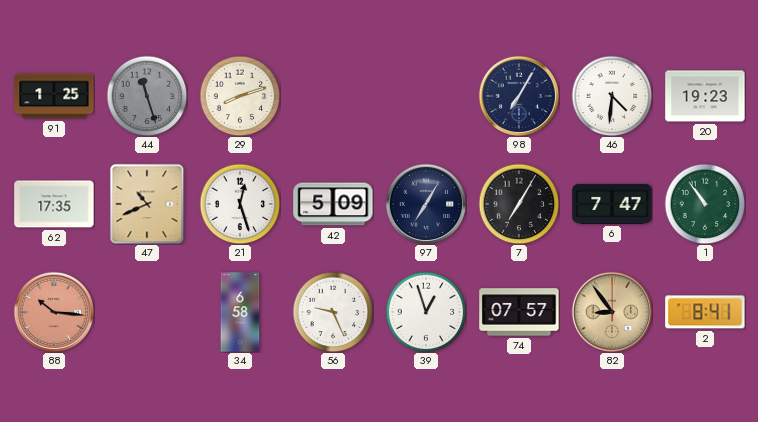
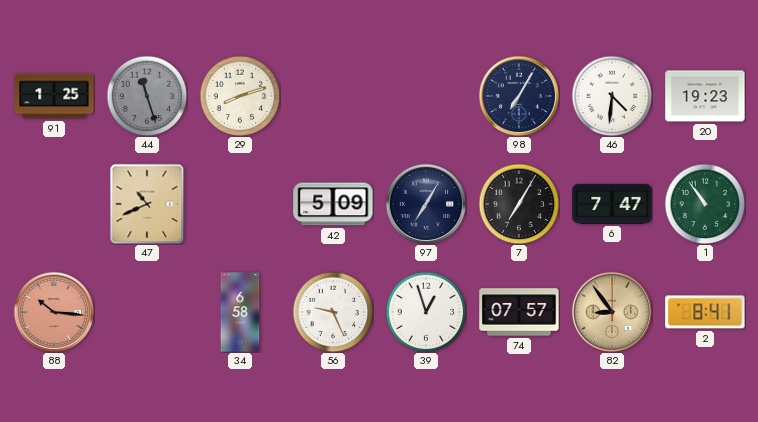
62: 17:35 -> none
21: 12:27 -> none
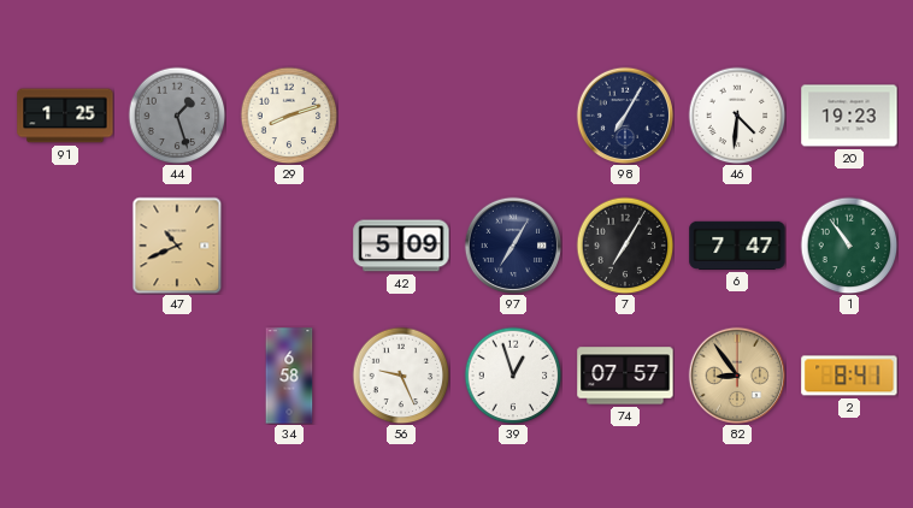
44: 11:27 -> 1:27
88: 10:16 -> none
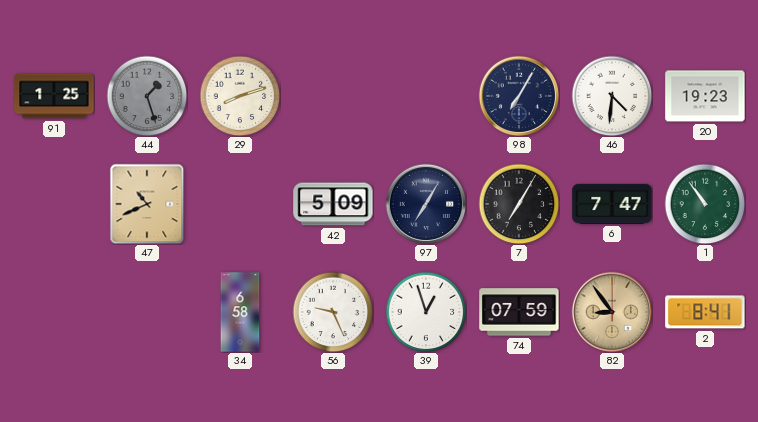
74: 07:57 -> 07:59
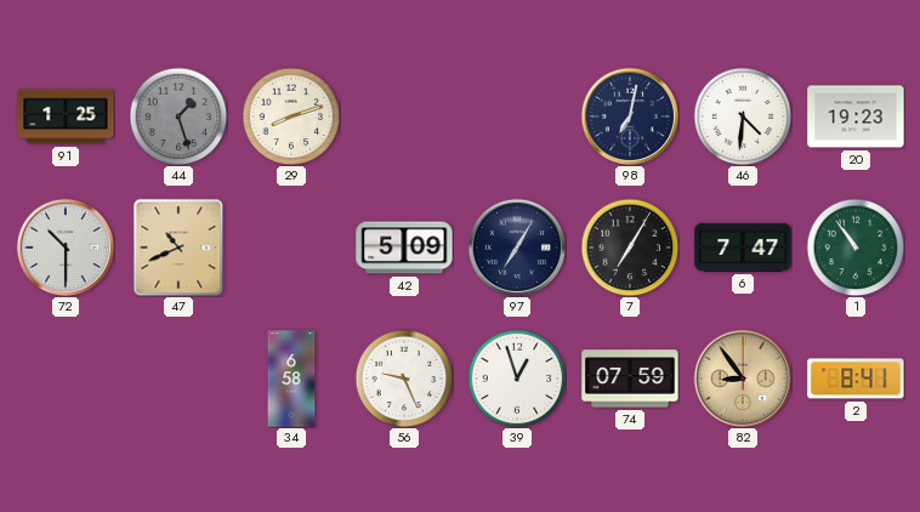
98: 7:05 -> 7:02
72: none -> 10:30
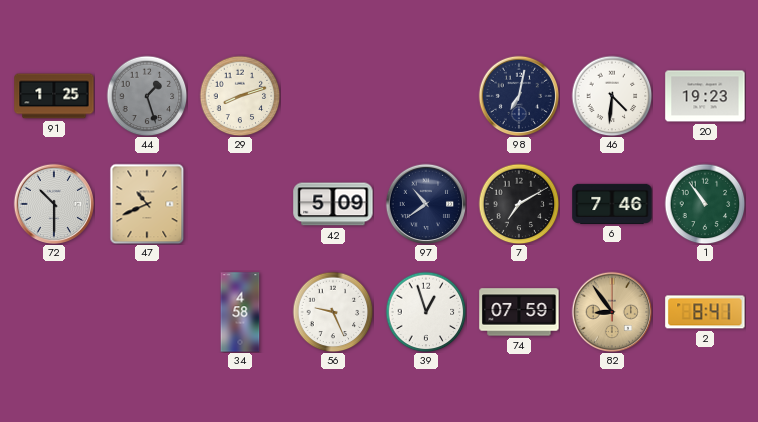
97: 7:05 -> 10:39
7: 7:05 -> 7:10
6: 7:47 -> 7:46
34: 6:58 -> 4:58
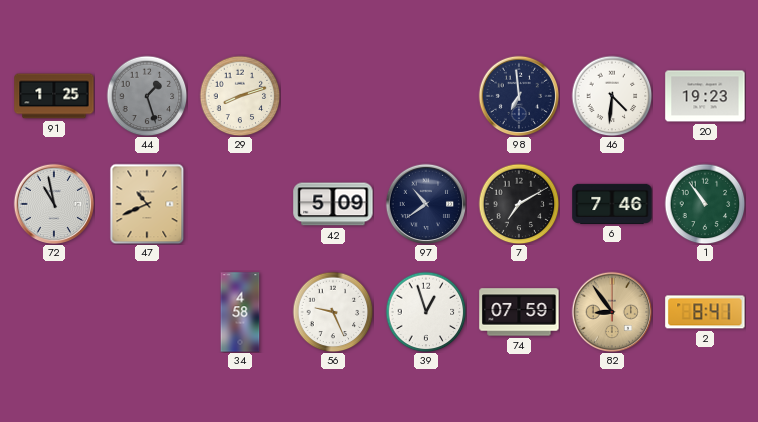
98: 7:02 -> 6:59
72: 10:30 -> 10:58
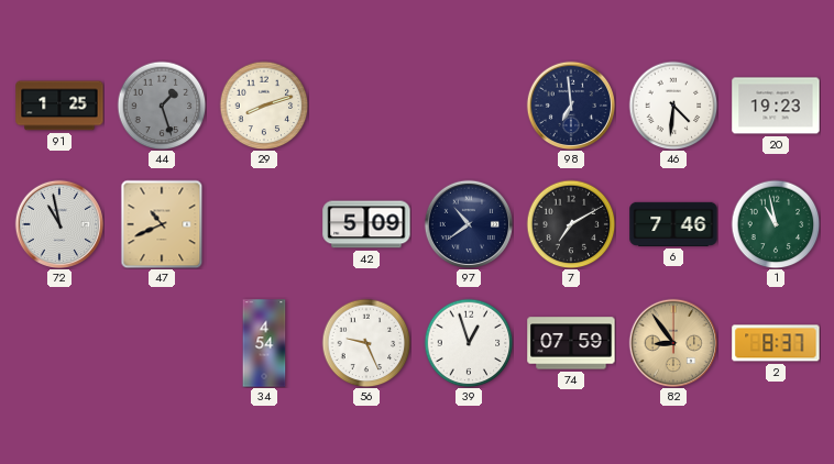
1: 10:54 -> 10:58
34: 4:58 -> 4:54
2: 8:41 -> 8:37
